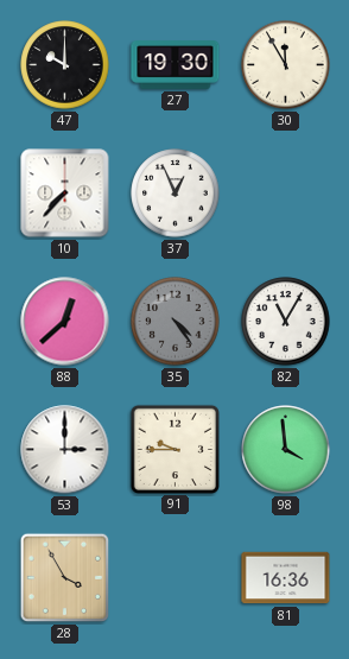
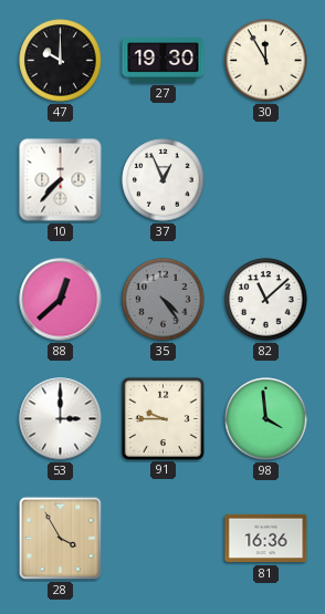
82: 11:05 -> 11:08
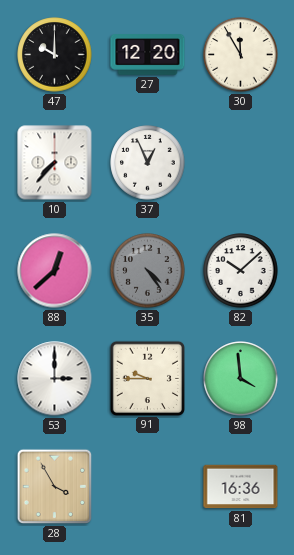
27: 19:30 -> 12:20
82: 11:08 -> 10:08
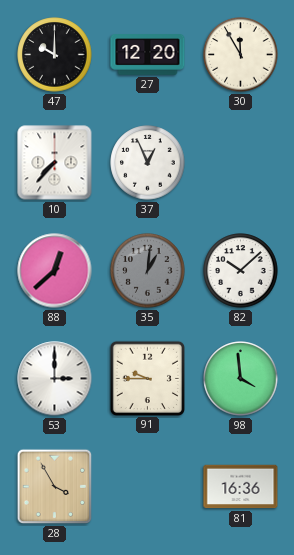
35: 4:24 -> 1:01
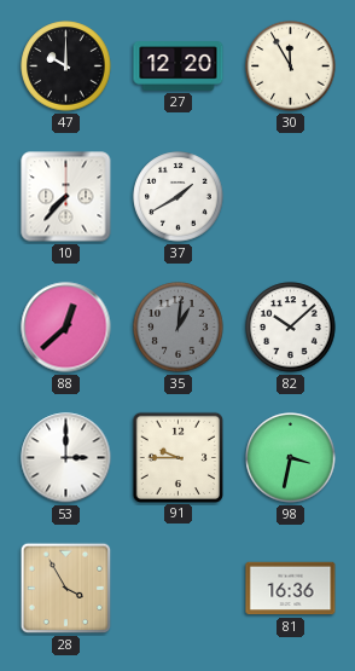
37: 12:56 -> 1:40
98: 3:59 -> 3:32
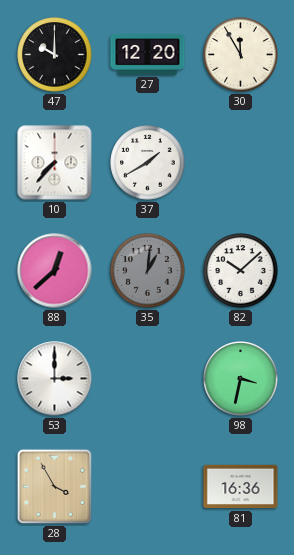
91: 9:45 -> none
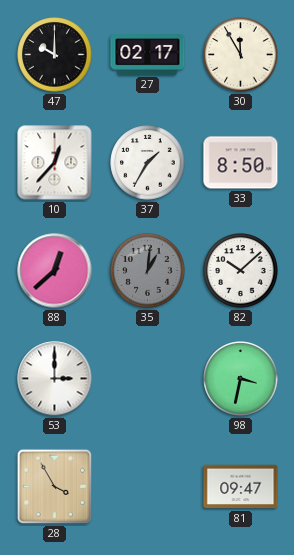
27: 12:20 -> 02:17
10: 7:37 -> 12:37
37: 1:40 -> 1:35
33: none -> 8:50
81: 16:36 -> 09:47
